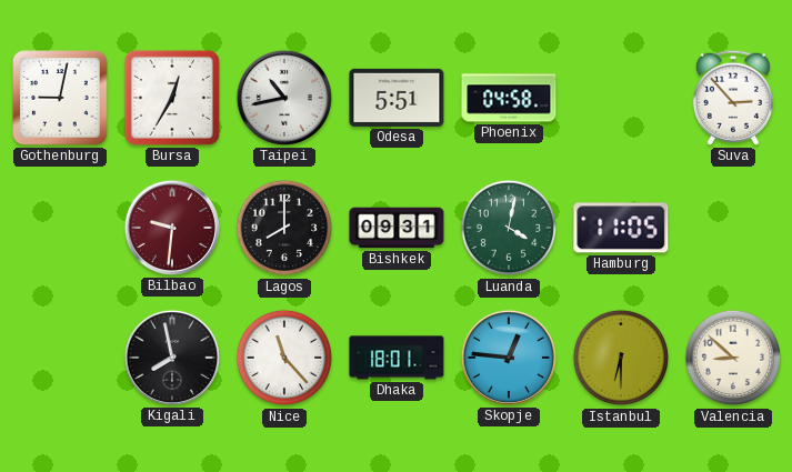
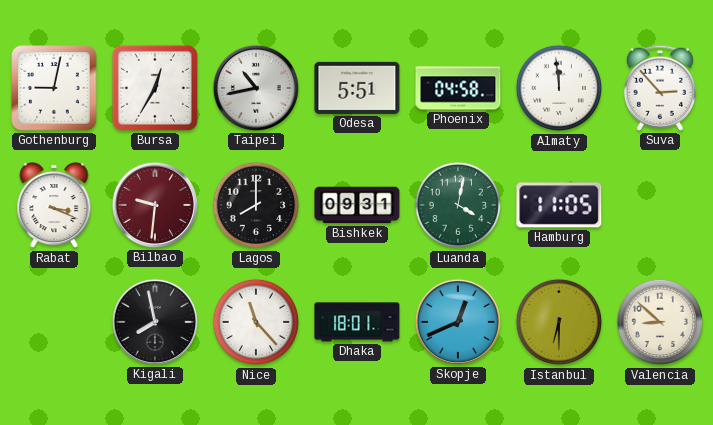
Almaty: none -> 11:59
Rabat: none -> 3:19
Skopje: 12:46 -> 12:41
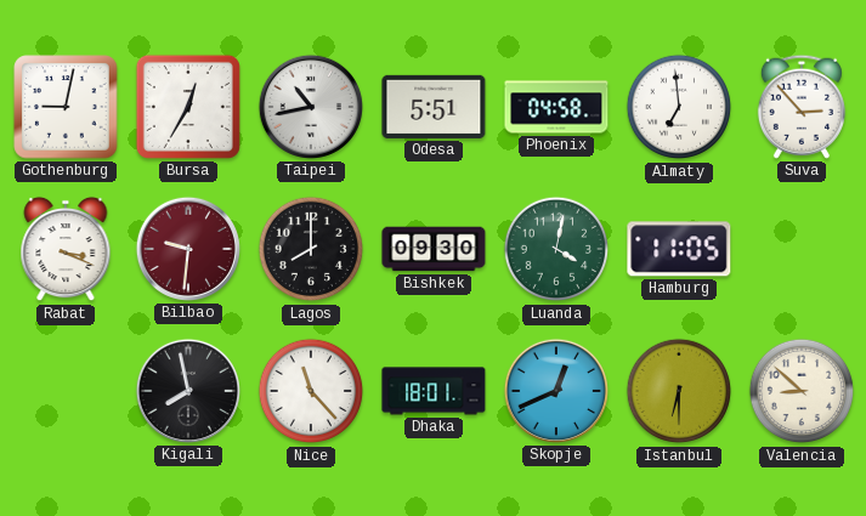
Almaty: 11:59 -> 6:59
Bishkek: 09:31 -> 09:30
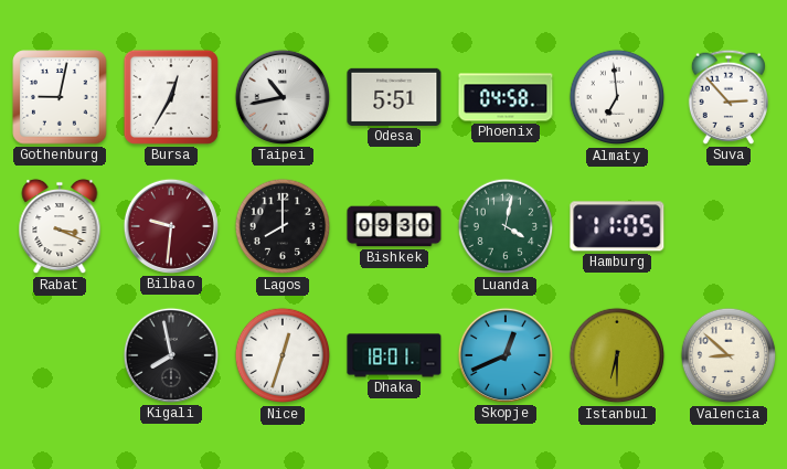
Nice: 11:23 -> 12:33
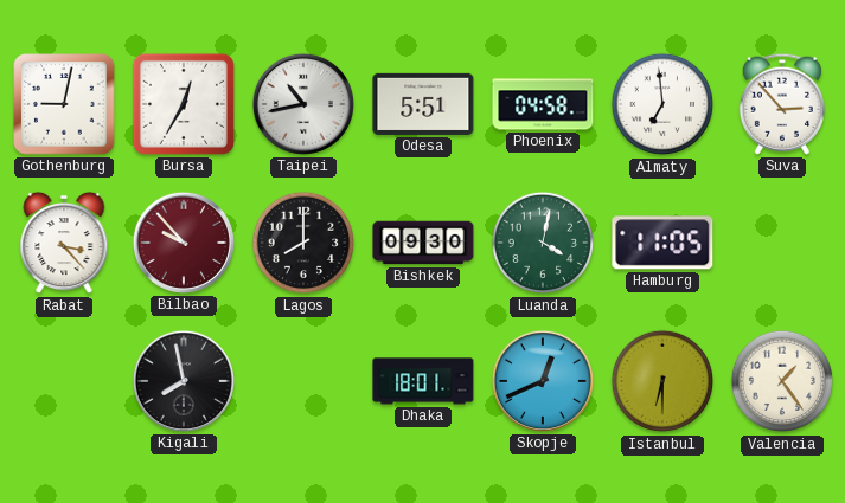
Rabat: 3:19 -> 3:23
Bilbao: 9:31 -> 9:53
Nice: 12:33 -> none
Valencia: 8:52 -> 1:24
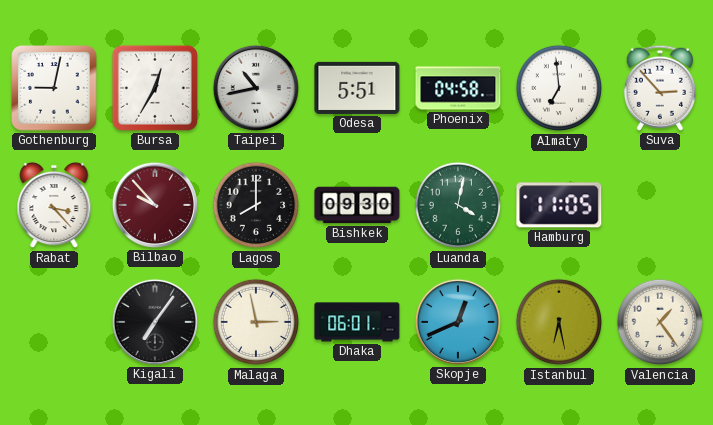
Kigali: 7:58 -> 7:06
Malaga: none -> 2:58
Dhaka: 18:01 -> 06:01
Istanbul: 6:30 -> 6:28
